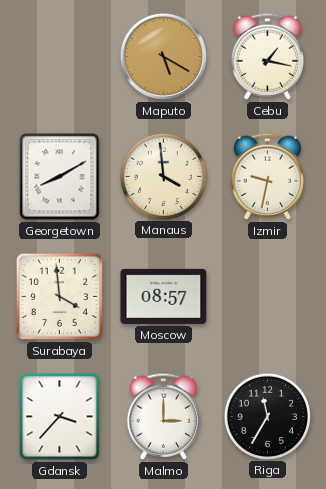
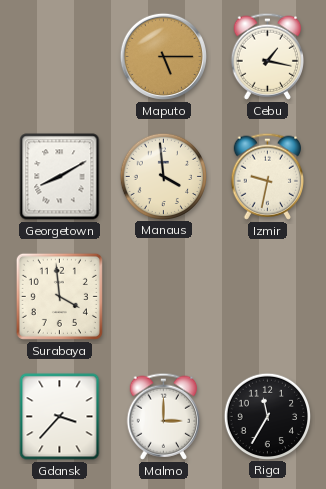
Maputo: 5:20 -> 5:15
Moscow: 08:57 -> none
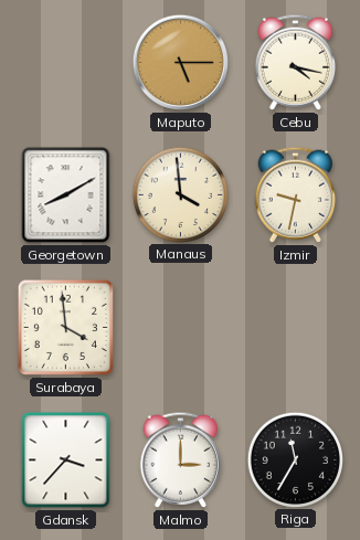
Cebu: 1:17 -> 4:17
